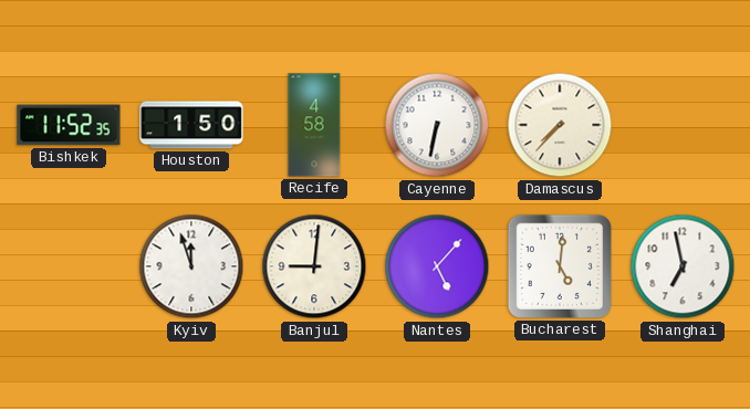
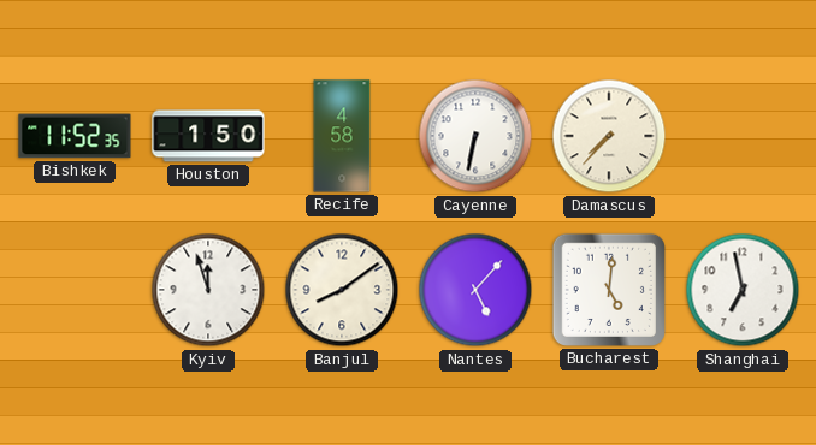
Banjul: 9:01 -> 8:09
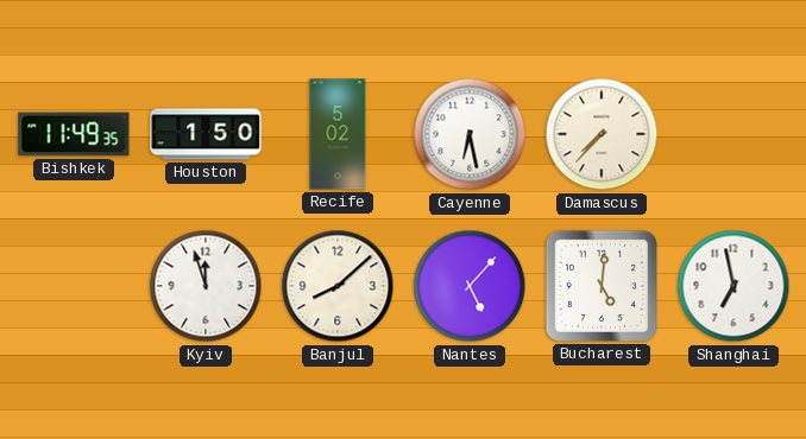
Bishkek: 11:52 -> 11:49
Recife: 4:58 -> 5:02
Cayenne: 6:32 -> 6:28
Banjul: 8:09 -> 8:08
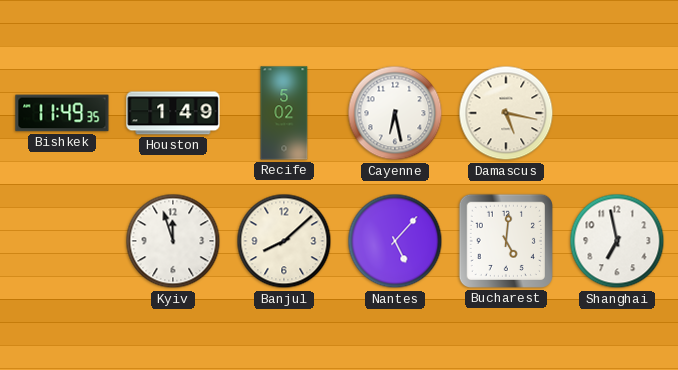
Houston: 1:50 -> 1:49
Damascus: 7:37 -> 5:17
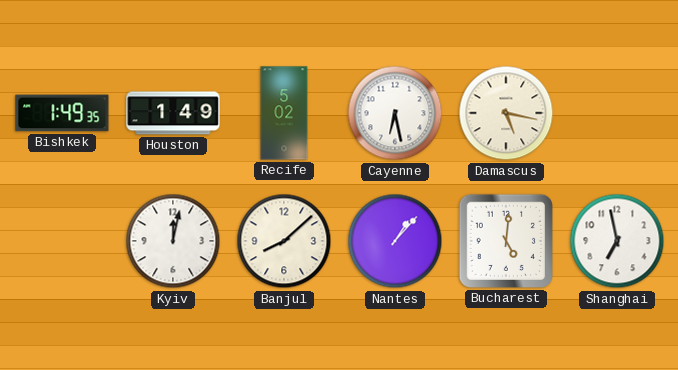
Bishkek: 11:49 -> 1:49
Kyiv: 11:57 -> 12:02
Nantes: 5:07 -> 1:07
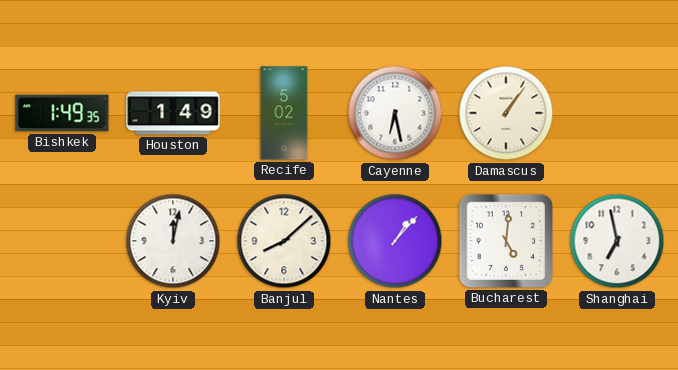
Damascus: 5:17 -> 1:06
